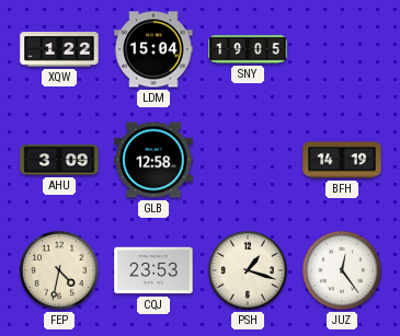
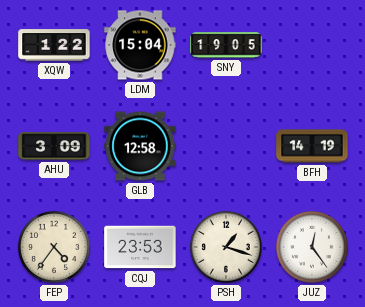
FEP: 4:32 -> 4:36
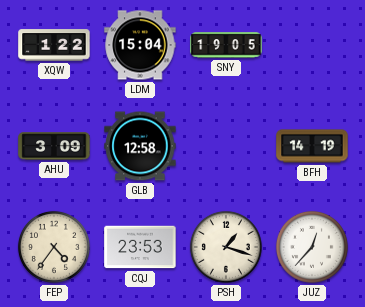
JUZ: 12:24 -> 12:37
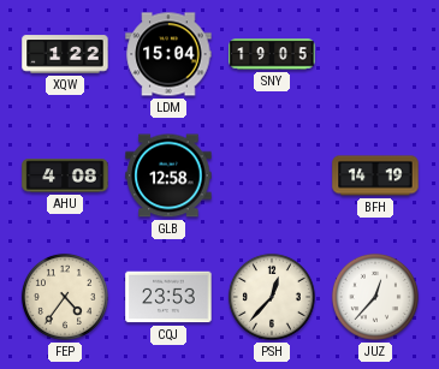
AHU: 3:09 -> 4:08
PSH: 1:18 -> 12:37
